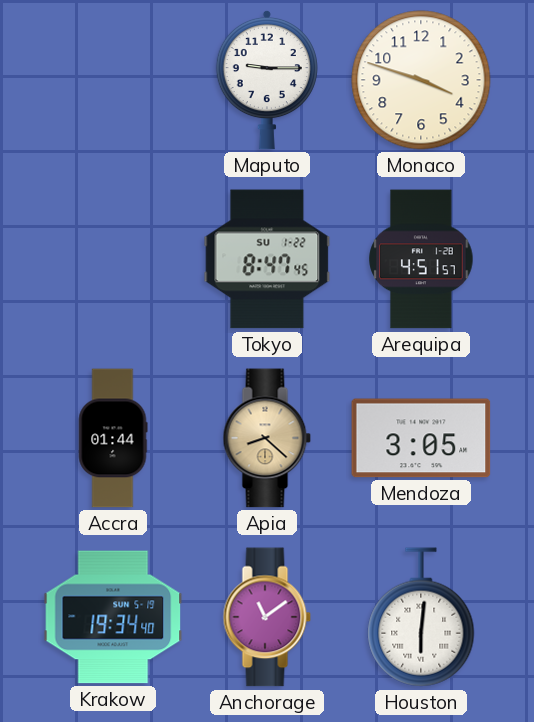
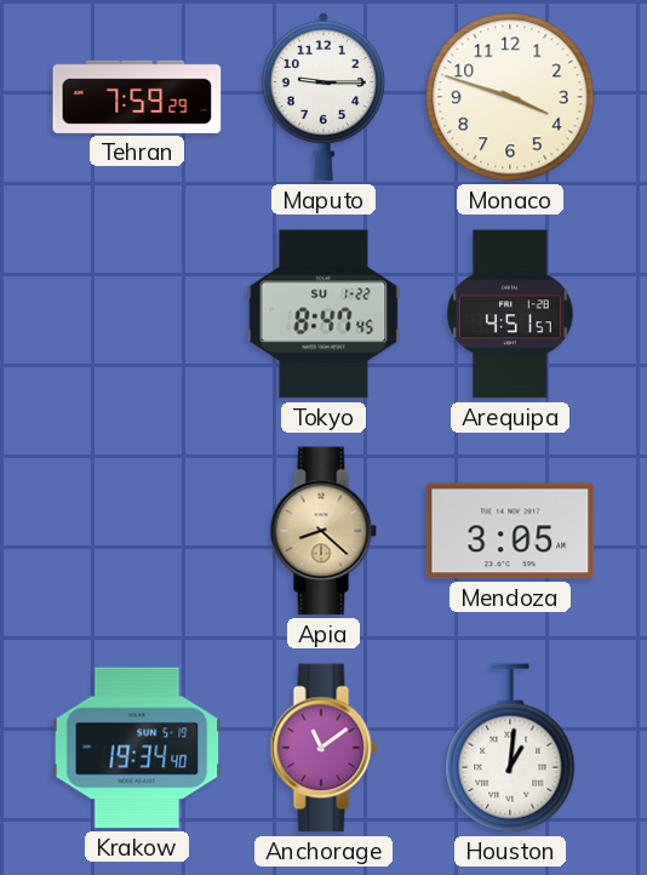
Tehran: none -> 7:59
Accra: 01:44 -> none
Houston: 6:01 -> 1:01
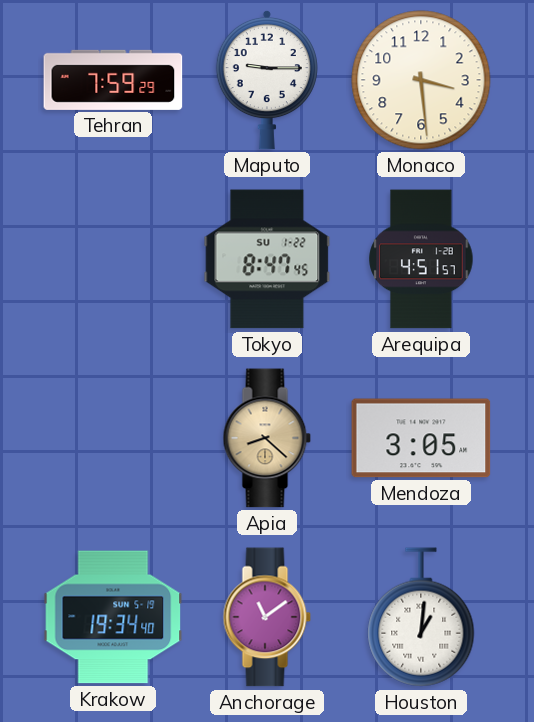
Monaco: 3:48 -> 3:29
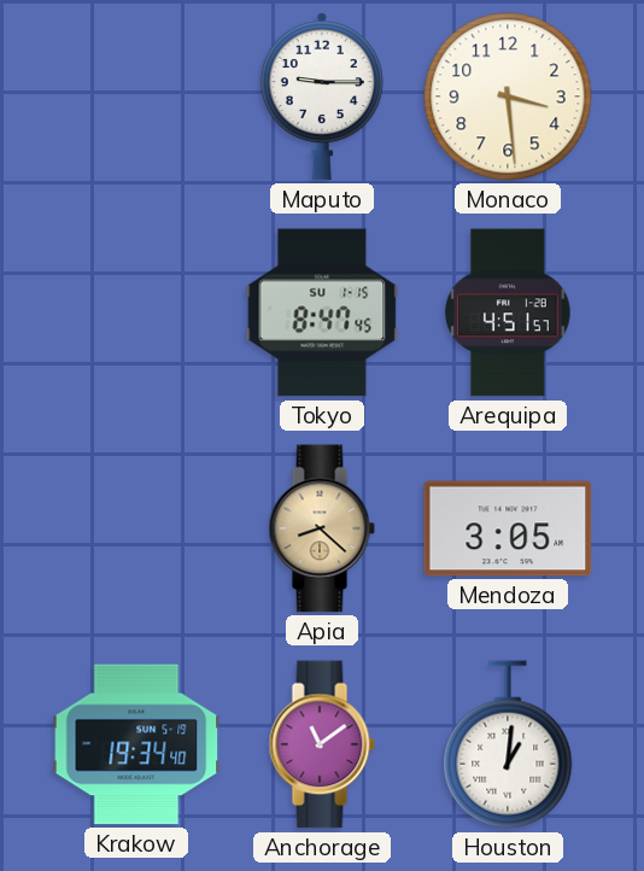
Tehran: 7:59 -> none
Tokyo date: SU 1-22 -> SU 1-15
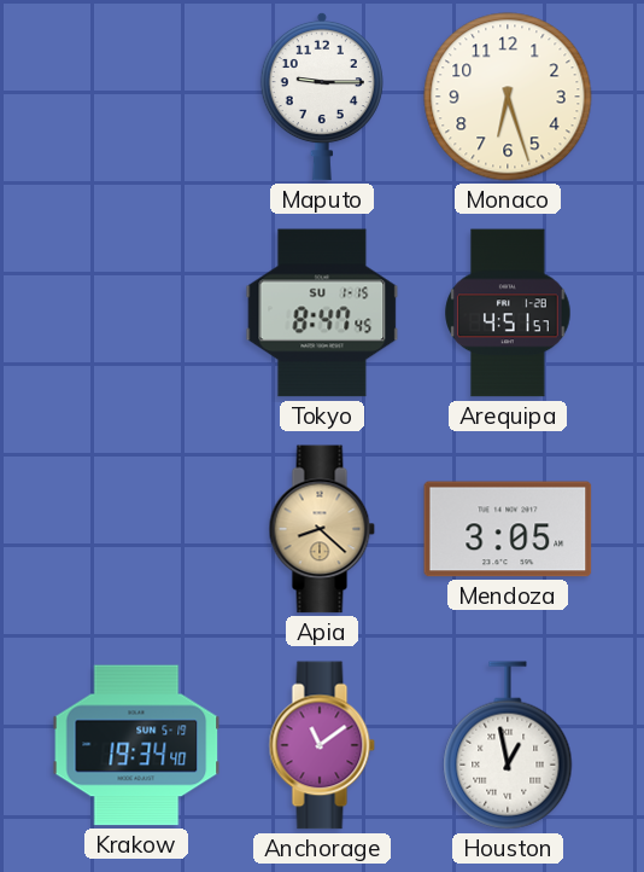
Monaco: 3:29 -> 6:27
Houston: 1:01 -> 12:58
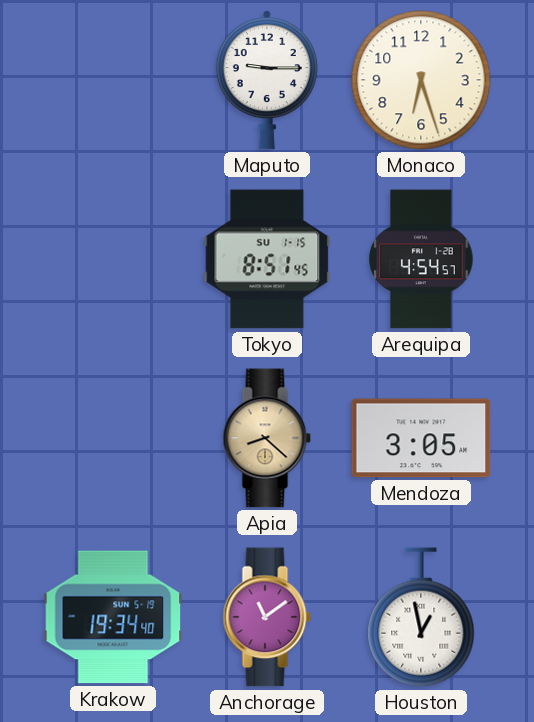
Tokyo: 8:47 -> 8:51
Arequipa: 4:51 -> 4:54
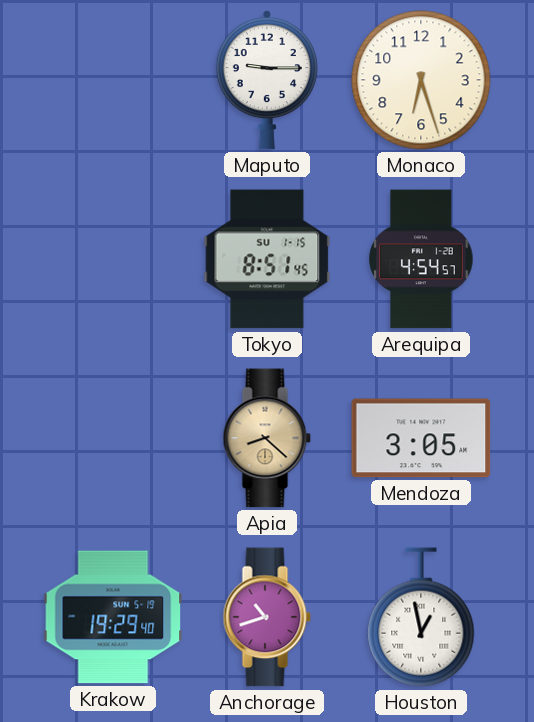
Krakow: 19:34 -> 19:29
Anchorage: 11:09 -> 10:42
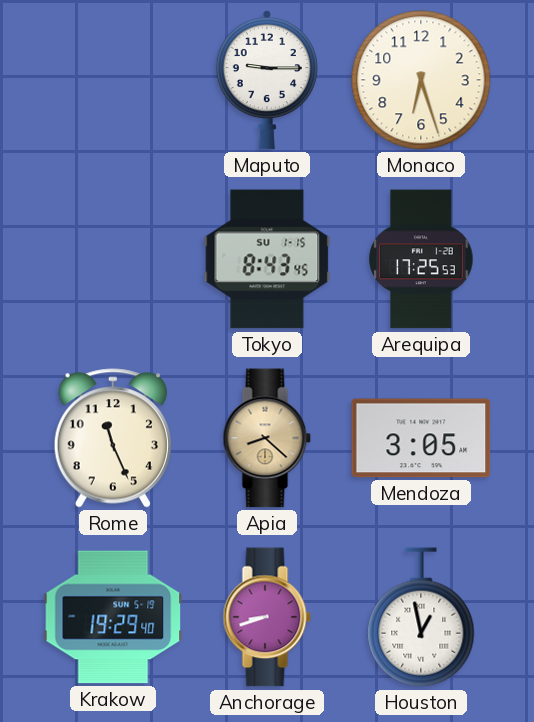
Tokyo: 8:51 -> 8:43
Arequipa: 4:54 -> 17:25
Rome: none -> 11:26
Anchorage: 10:42 -> 8:42
